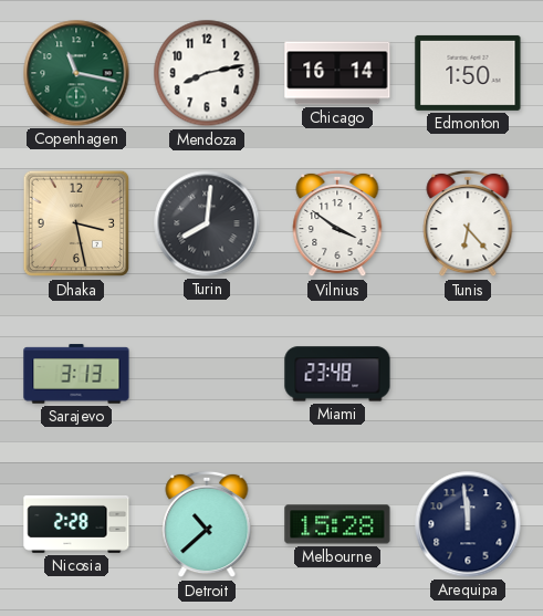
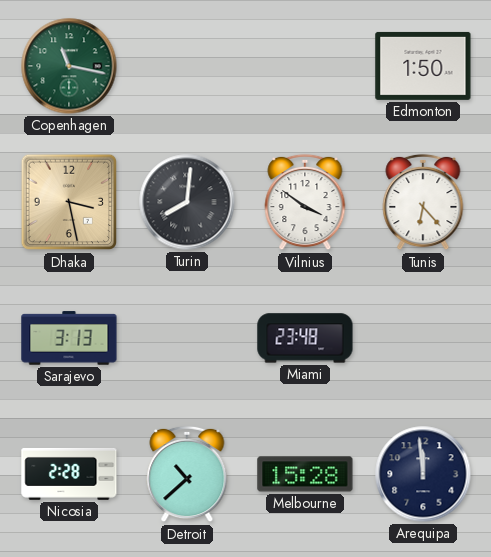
Mendoza: 8:13 -> none
Chicago: 16:14 -> none
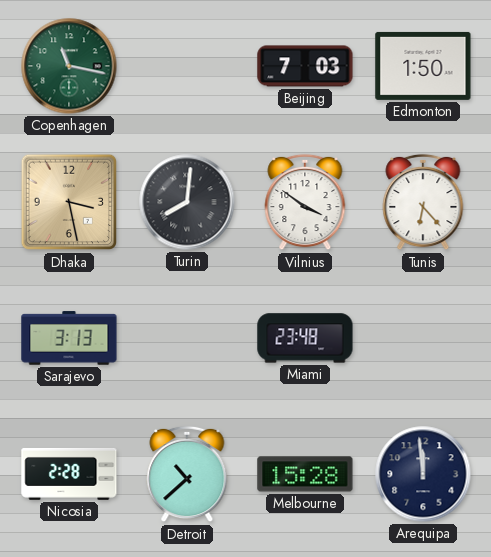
Beijing: none -> 7:03
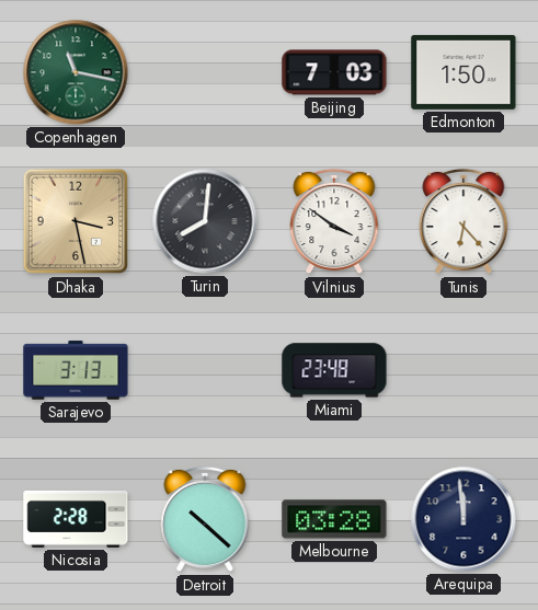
Detroit: 10:38 -> 10:22
Melbourne: 15:28 -> 03:28
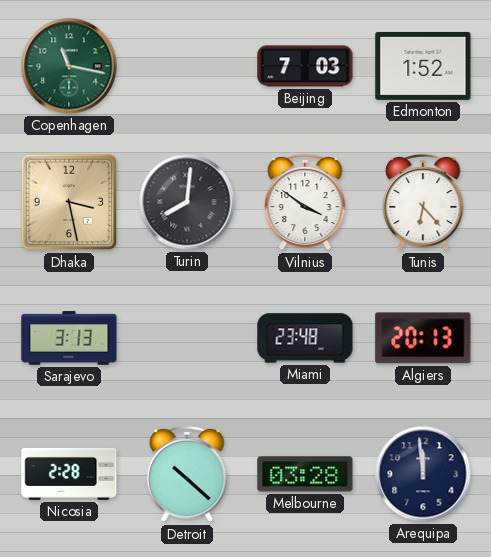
Edmonton: 1:50 -> 1:52
Algiers: none -> 20:13
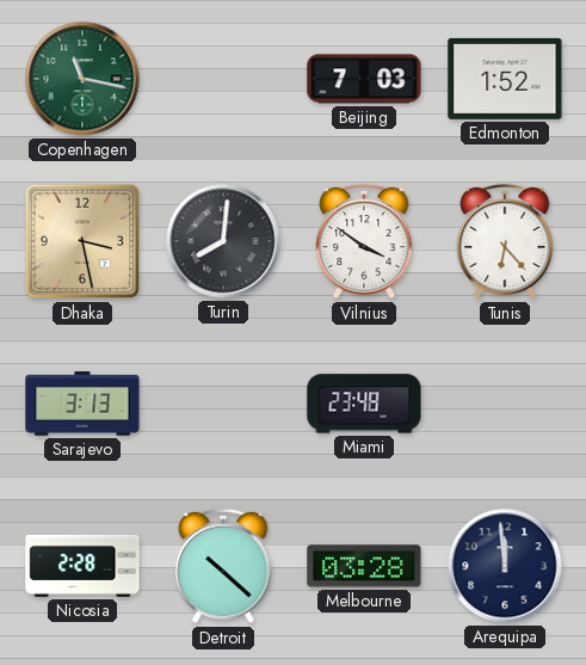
Algiers: 20:13 -> none
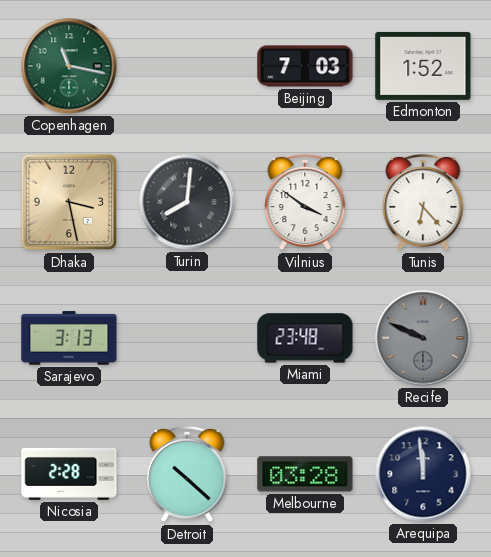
Recife: none -> 9:49
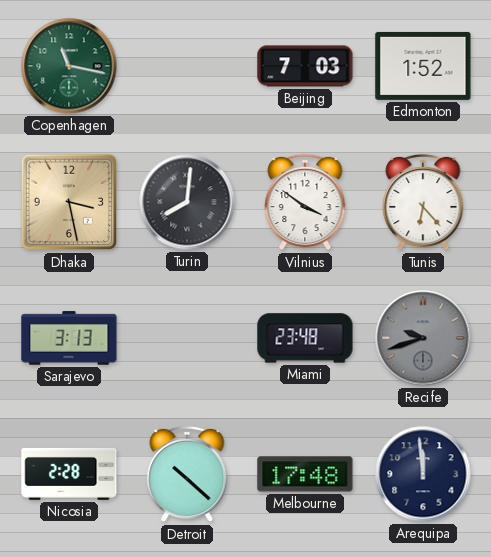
Recife: 9:49 -> 9:42
Melbourne: 03:28 -> 17:48
